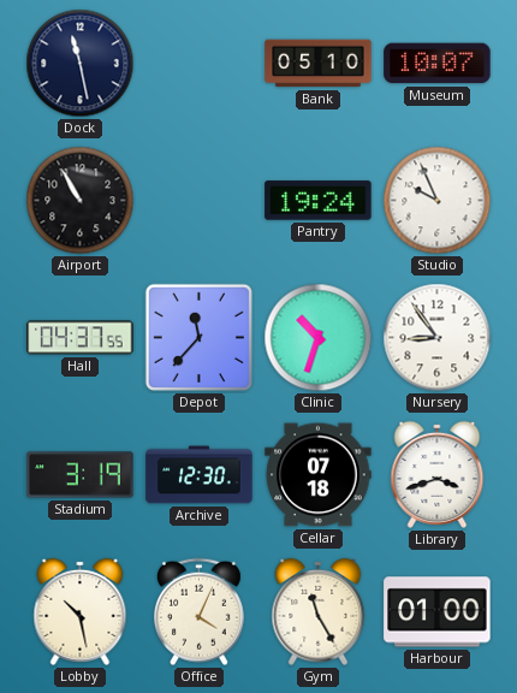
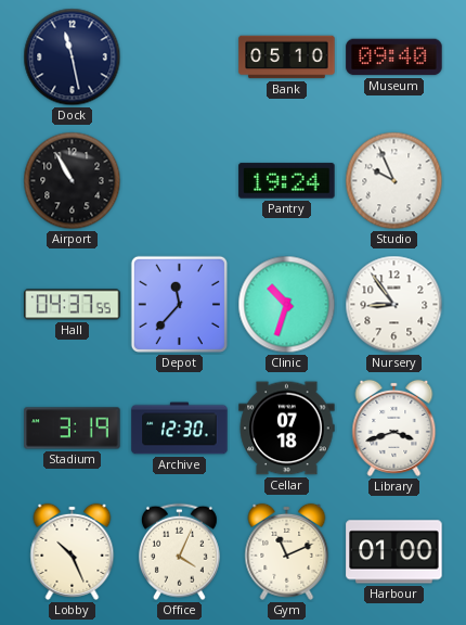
Museum: 10:07 -> 09:40
Lobby: 10:28 -> 10:26
Gym: 11:25 -> 11:11
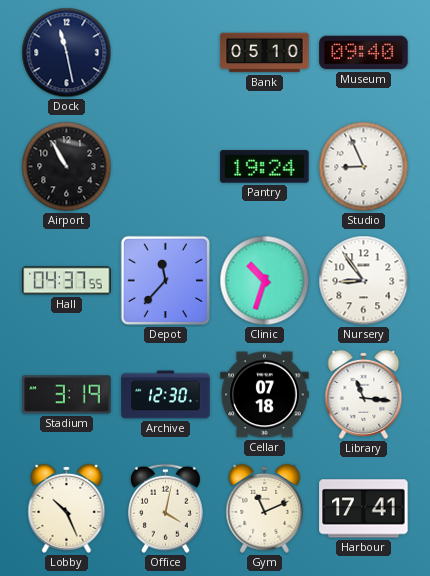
Studio: 9:56 -> 8:56
Library: 3:42 -> 11:16
Office: 4:04 -> 4:02
Harbour: 01:00 -> 17:41
